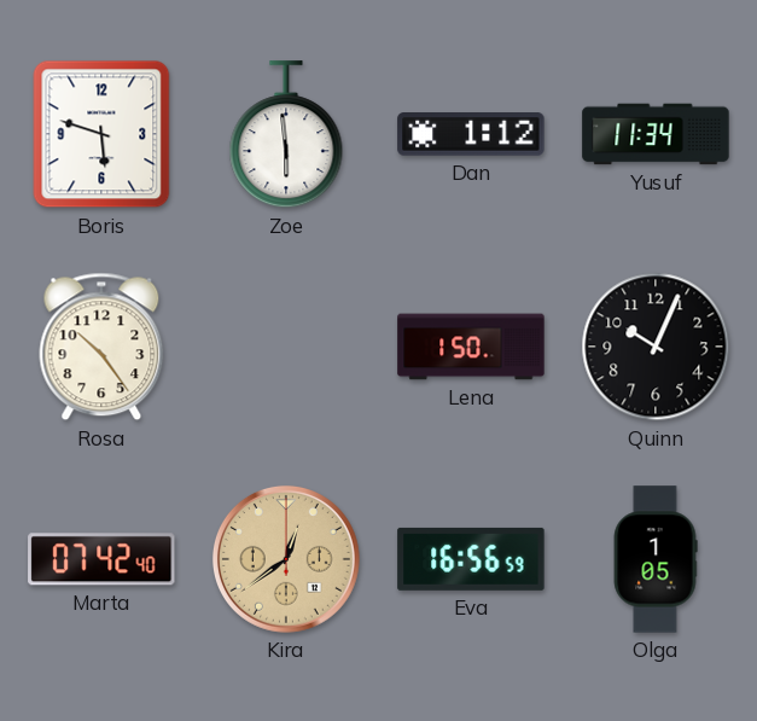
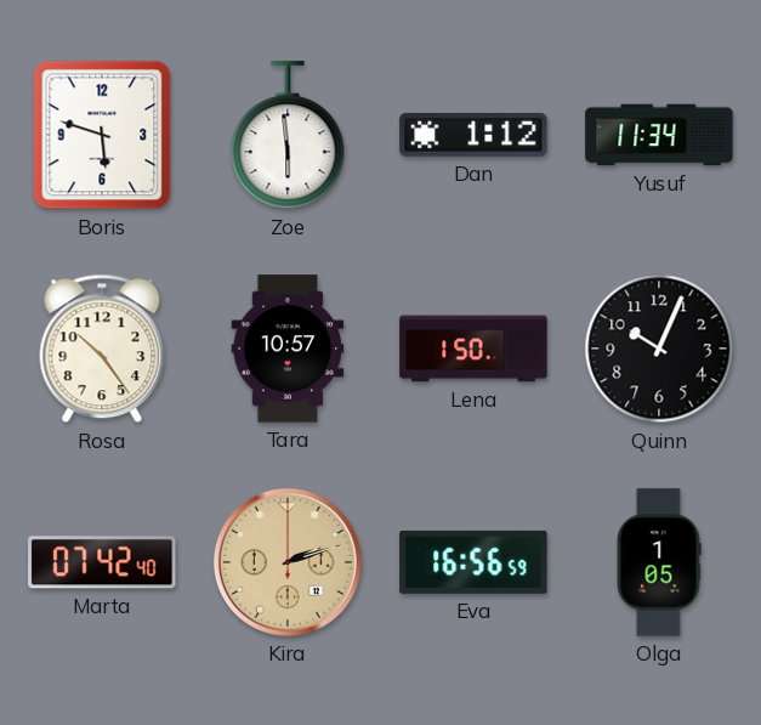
Tara: none -> 10:57
Kira: 12:39 -> 2:12
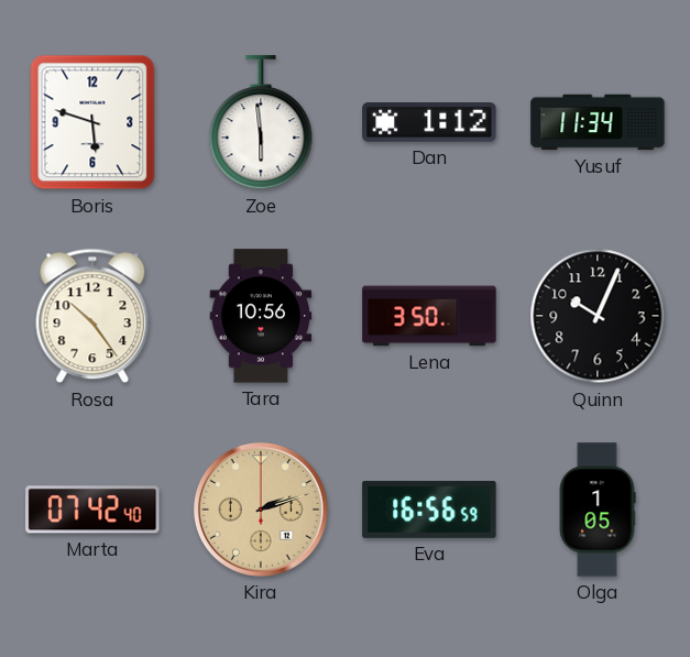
Tara: 10:57 -> 10:56
Lena: 1:50 -> 3:50
